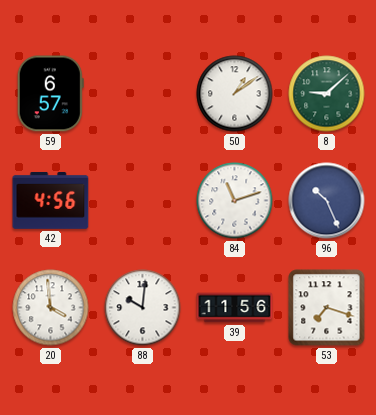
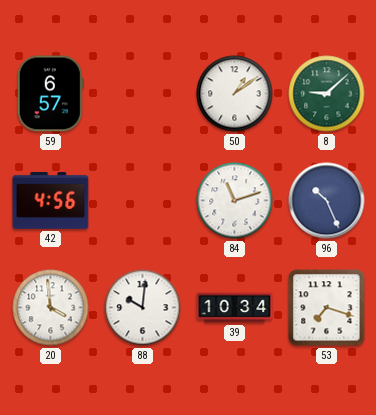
39: 11:56 -> 10:34
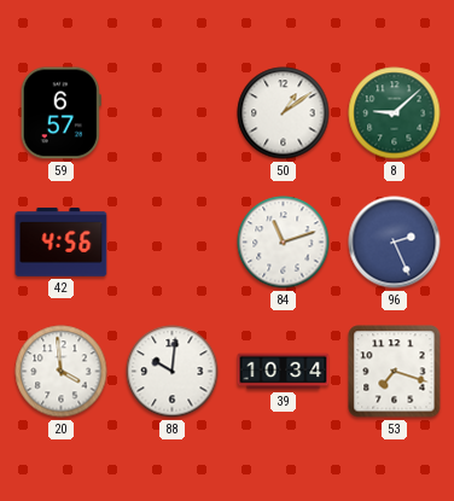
96: 10:26 -> 2:26
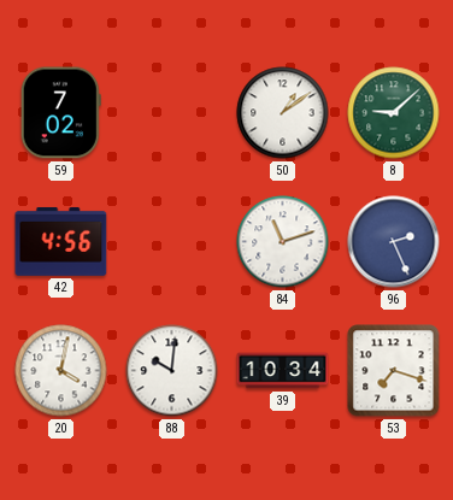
59: 6:57 -> 7:02
20: 3:59 -> 4:02
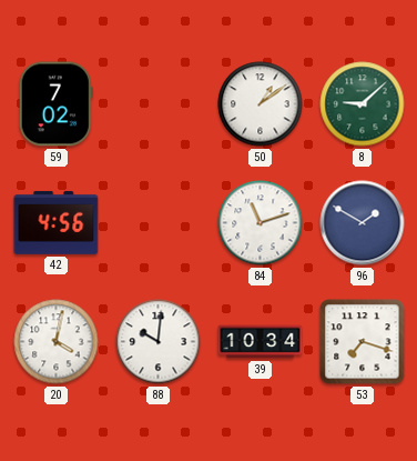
96: 2:26 -> 1:50
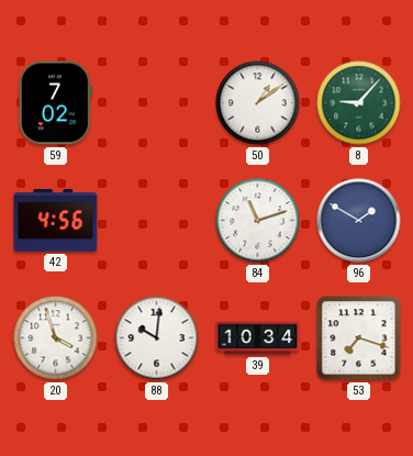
8: 9:08 -> 9:07
20: 4:02 -> 3:57
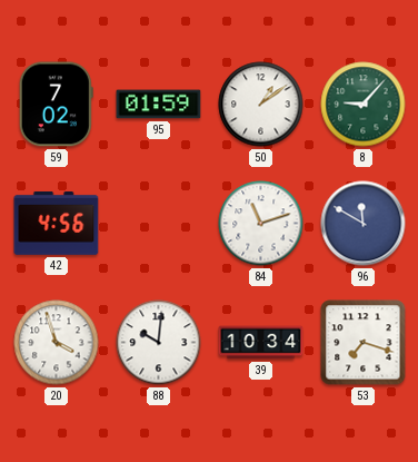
95: none -> 01:59
96: 1:50 -> 11:50
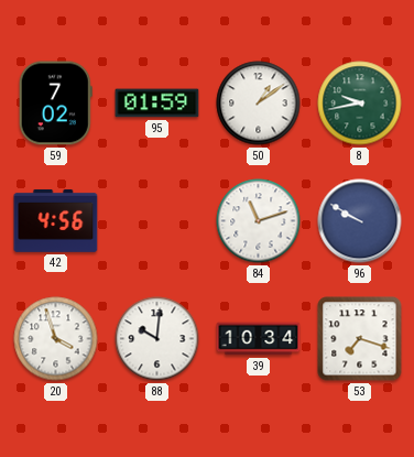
8: 9:07 -> 9:43
96: 11:50 -> 9:50
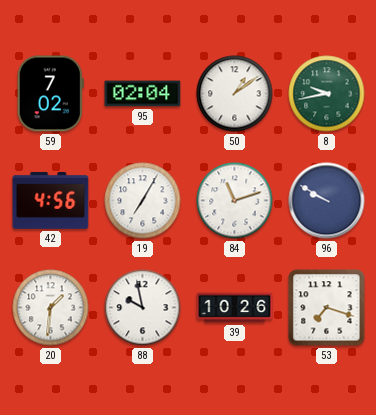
95: 01:59 -> 02:04
19: none -> 7:05
20: 3:57 -> 1:31
88: 10:01 -> 9:58
39: 10:34 -> 10:26
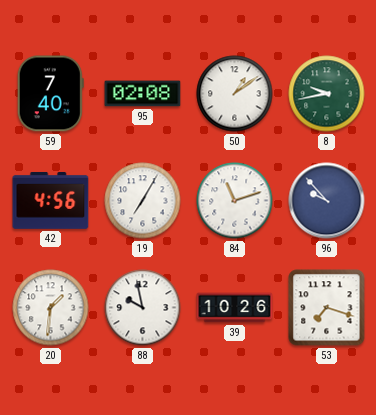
59: 7:02 -> 7:40
95: 02:04 -> 02:08
96: 9:50 -> 9:53
